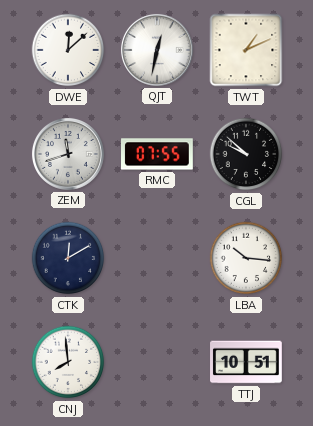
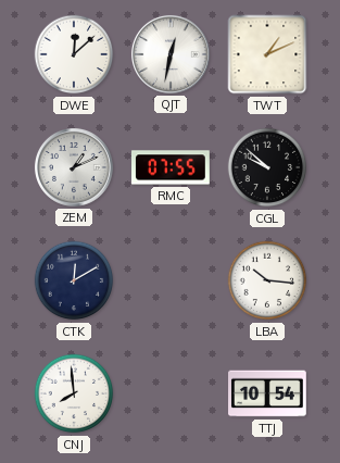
ZEM: 11:42 -> 1:11
TTJ: 10:51 -> 10:54
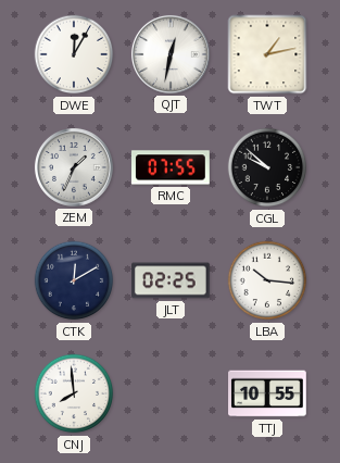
DWE: 12:08 -> 12:05
TWT: 1:11 -> 1:13
ZEM: 1:11 -> 1:34
JLT: none -> 02:25
TTJ: 10:54 -> 10:55
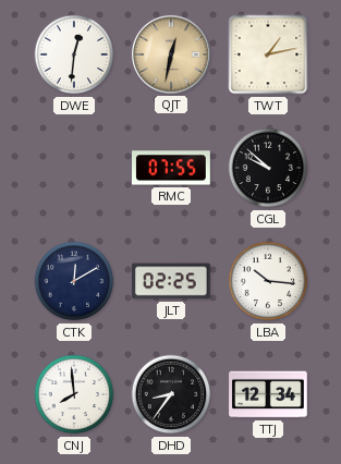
DWE: 12:05 -> 12:31
QJT dial: white -> champagne
ZEM: 1:34 -> none
DHD: none -> 8:36
TTJ: 10:55 -> 12:34
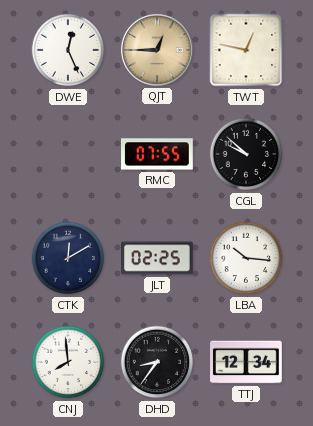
DWE: 12:31 -> 12:26
QJT: 12:32 -> 12:45
TWT: 1:13 -> 12:47
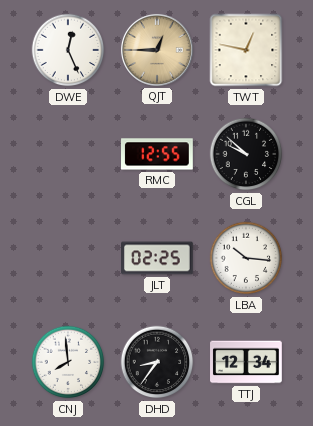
RMC: 07:55 -> 12:55
CTK: 12:10 -> none
